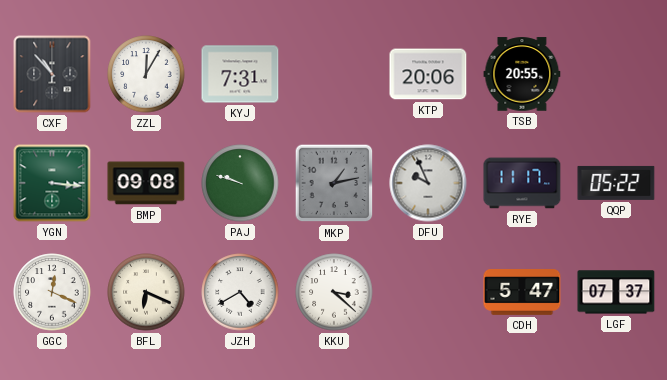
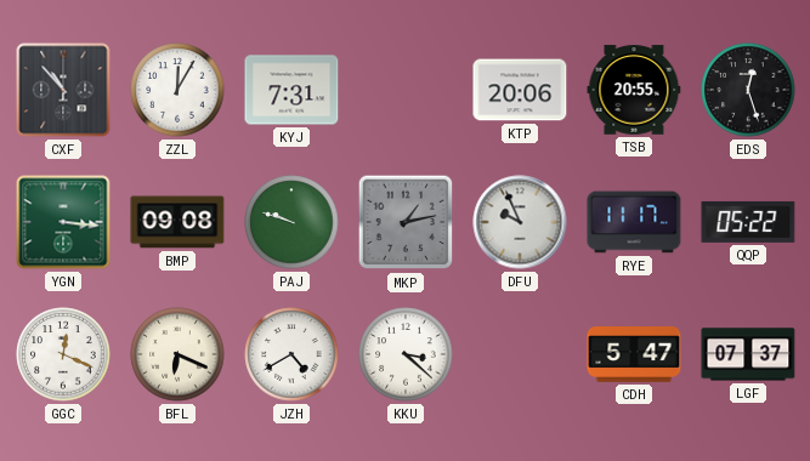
EDS: none -> 12:27
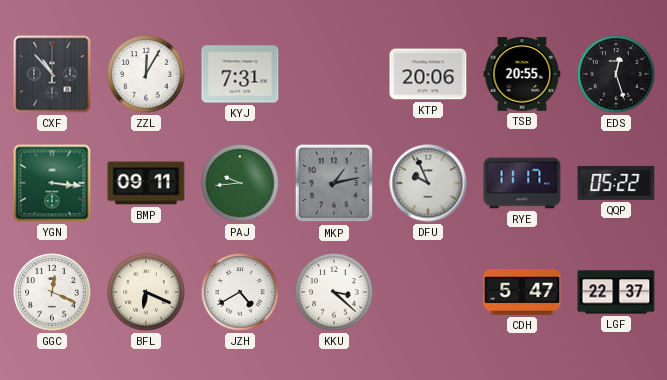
BMP: 09:08 -> 09:11
PAJ: 9:48 -> 9:44
LGF: 07:37 -> 22:37
